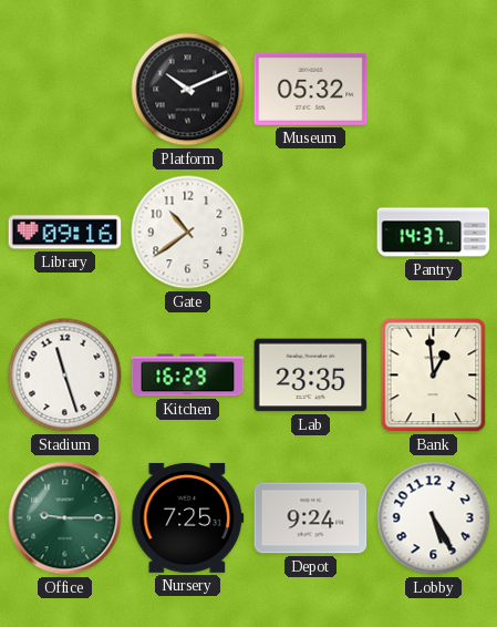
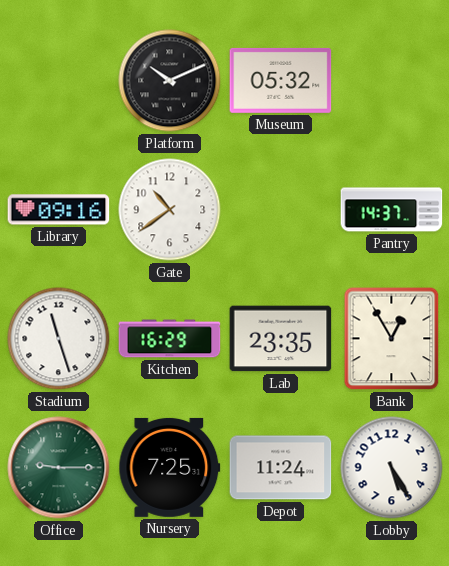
Bank: 12:59 -> 12:55
Depot: 9:24 -> 11:24
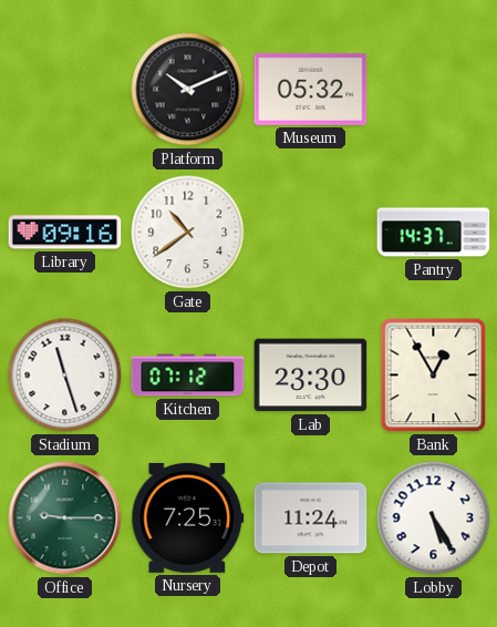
Kitchen: 16:29 -> 07:12
Lab: 23:35 -> 23:30
